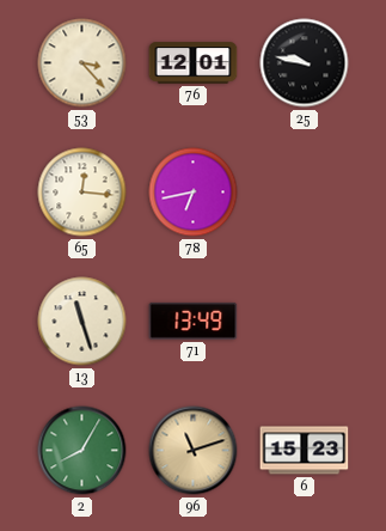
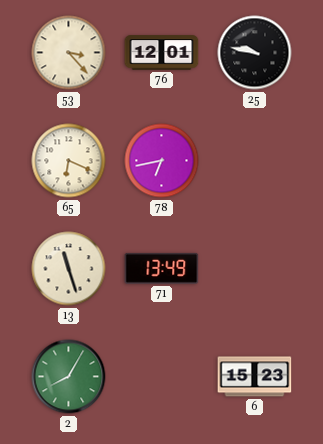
65: 12:16 -> 6:19
96: 11:12 -> none
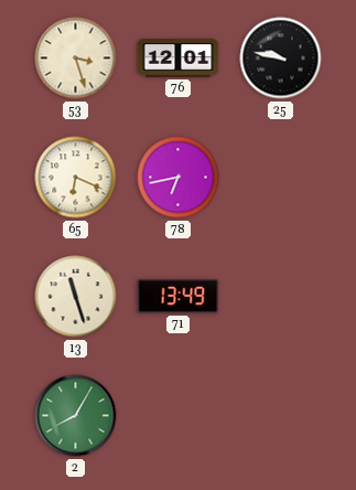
53: 3:23 -> 3:27
6: 15:23 -> none
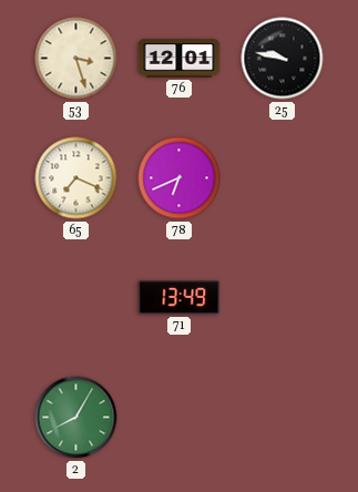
65: 6:19 -> 7:19
78: 6:43 -> 6:41
13: 11:27 -> none
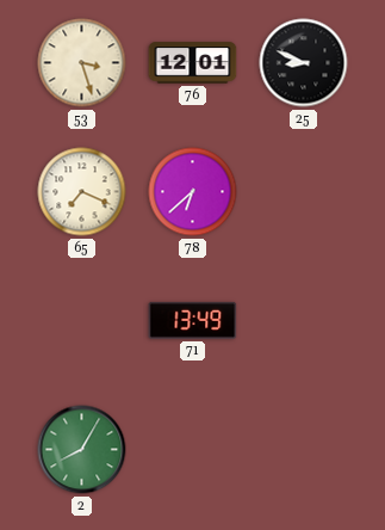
25: 9:47 -> 8:49
78: 6:41 -> 6:38
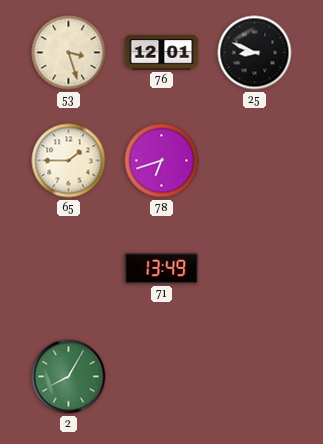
65: 7:19 -> 1:45
78: 6:38 -> 6:42
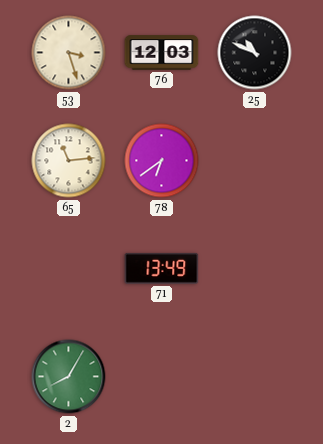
76: 12:01 -> 12:03
25: 8:49 -> 10:49
65: 1:45 -> 11:14
78: 6:42 -> 6:39
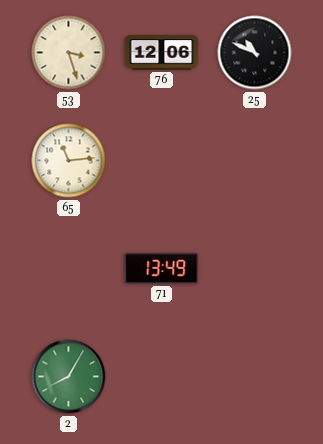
76: 12:03 -> 12:06
78: 6:39 -> none
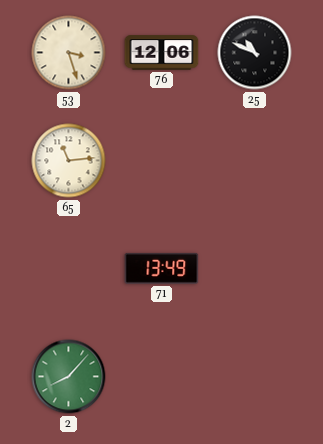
2: 8:05 -> 8:07
